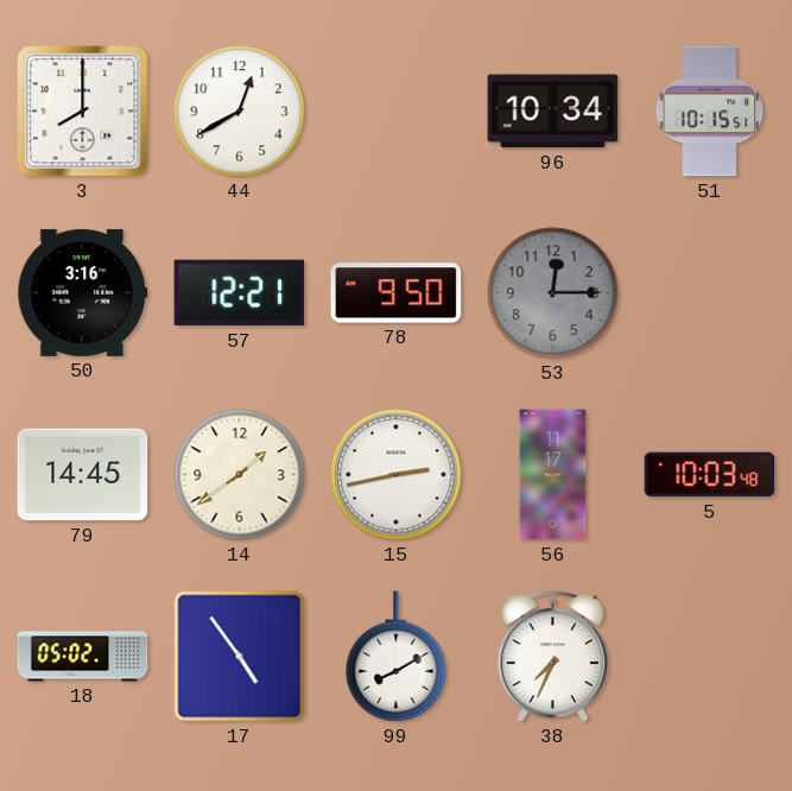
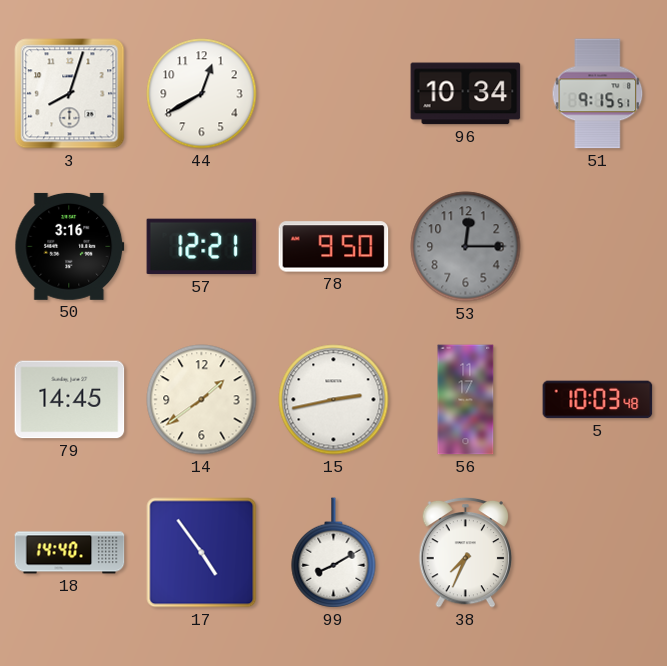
3: 8:00 -> 8:03
51: 10:15 -> 9:15
18: 05:02 -> 14:40
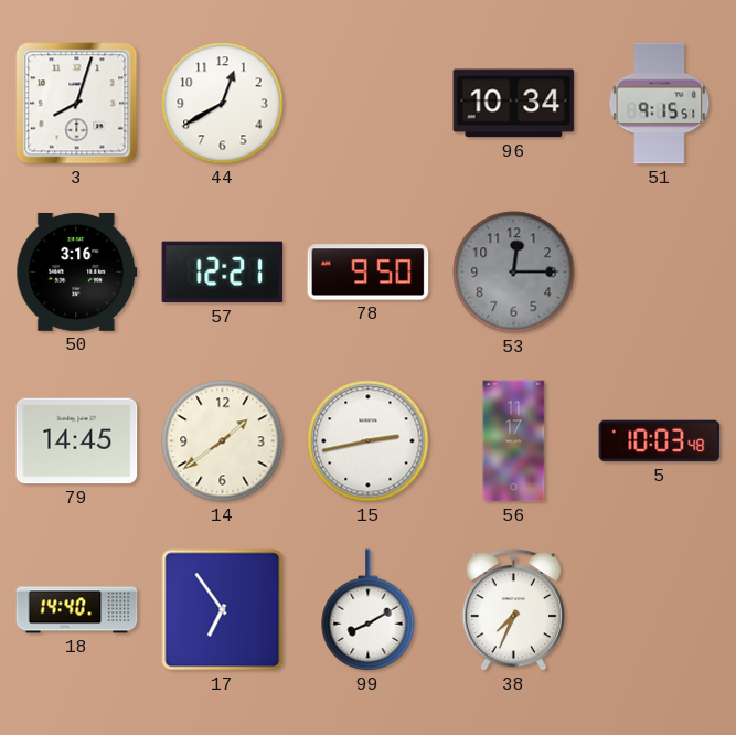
17: 4:54 -> 6:54
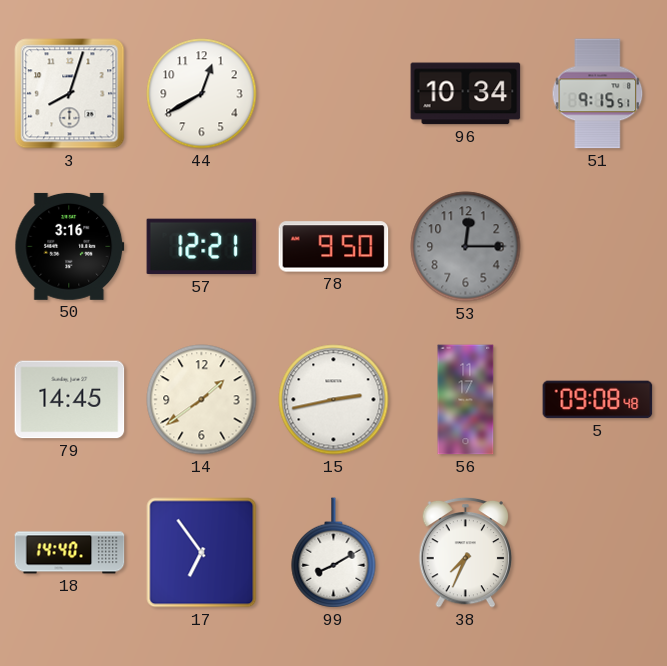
5: 10:03 -> 09:08
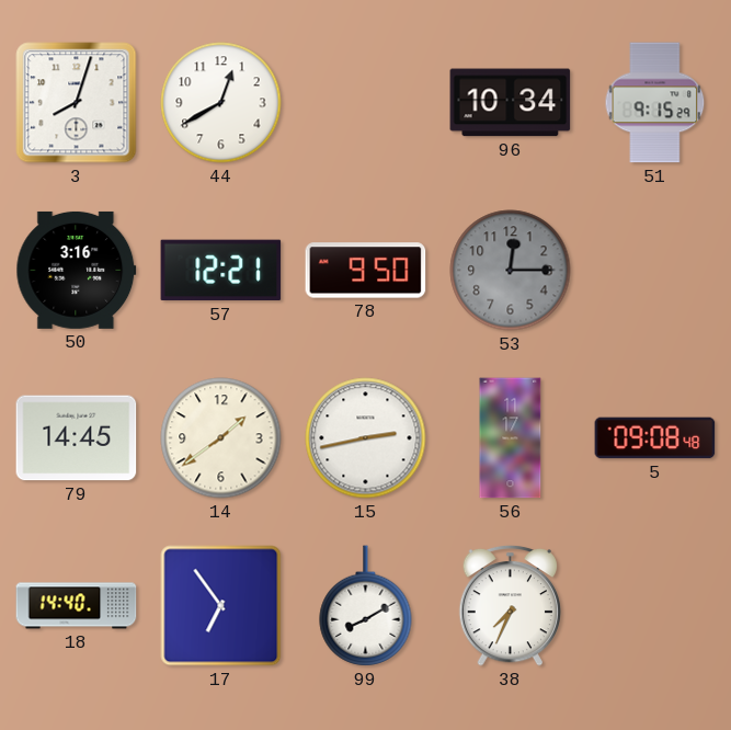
51: 9:15:51 -> 9:15:29
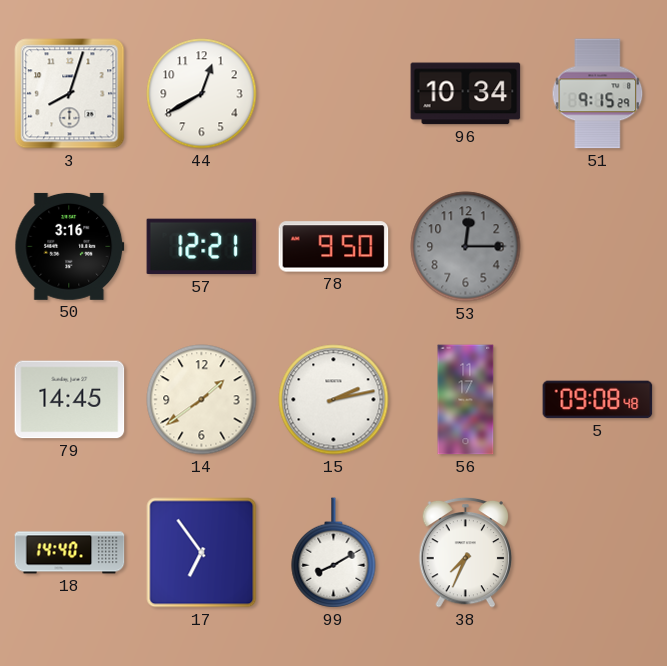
15: 2:43 -> 2:13
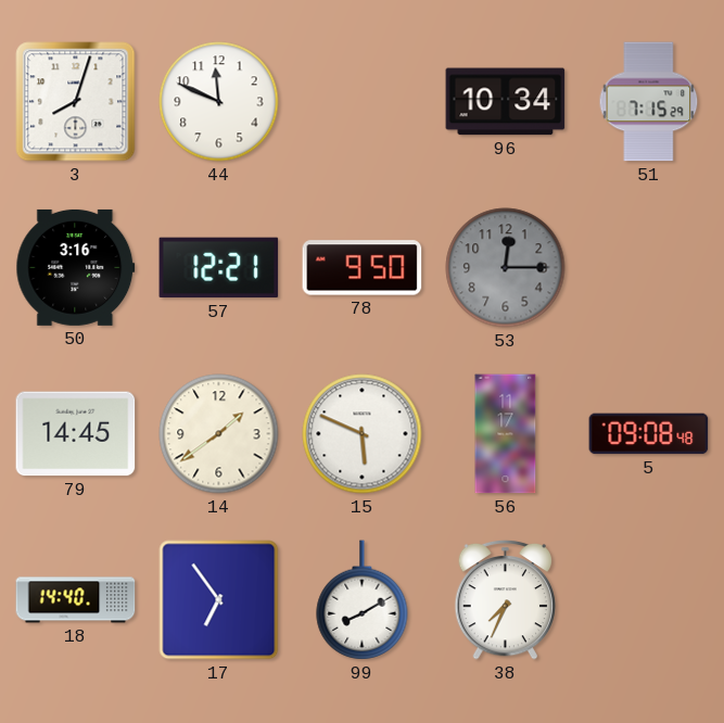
44: 12:40 -> 11:49
51: 9:15 -> 7:15
15: 2:13 -> 5:49
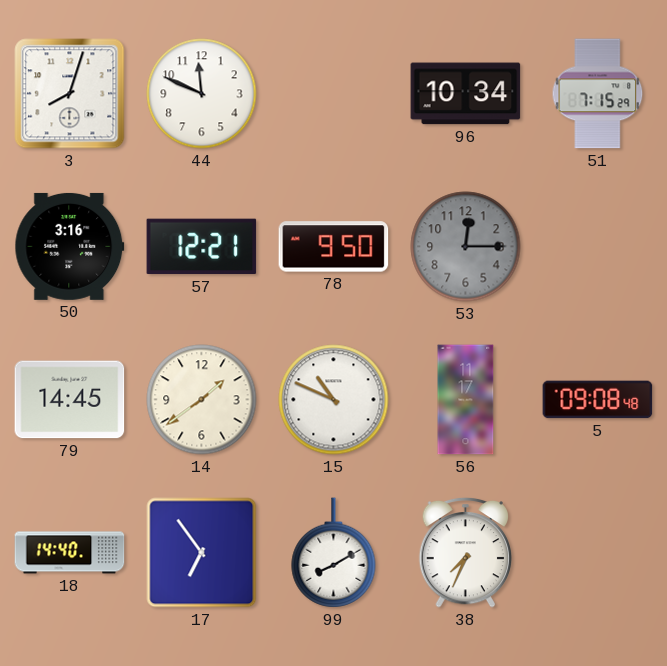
15: 5:49 -> 10:49
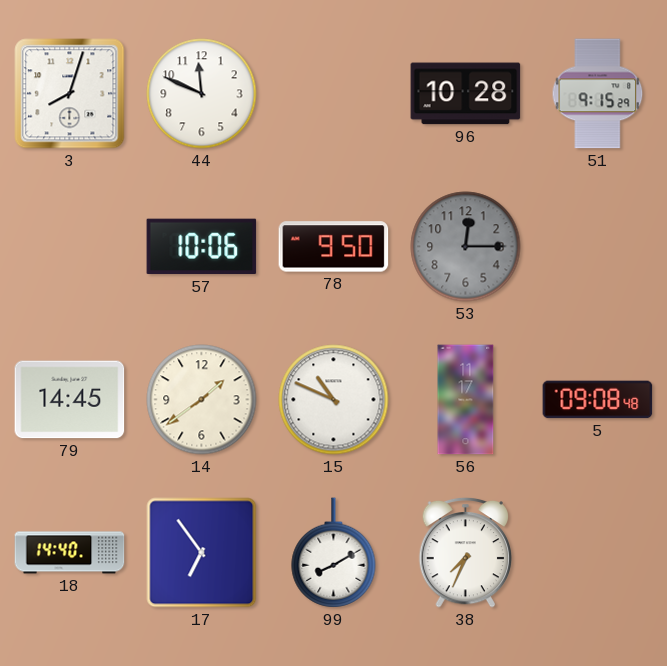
96: 10:34 -> 10:28
51: 7:15 -> 9:15
50: 3:16 -> none
57: 12:21 -> 10:06
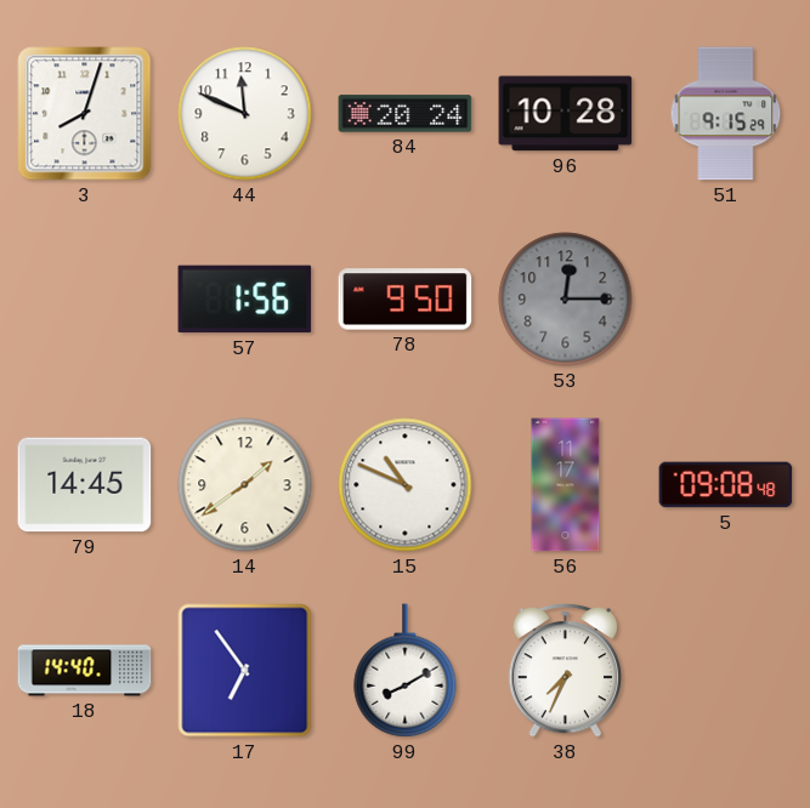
84: none -> 20:24
57: 10:06 -> 1:56
